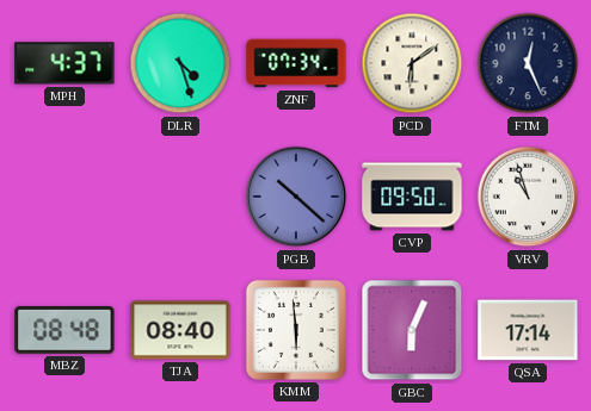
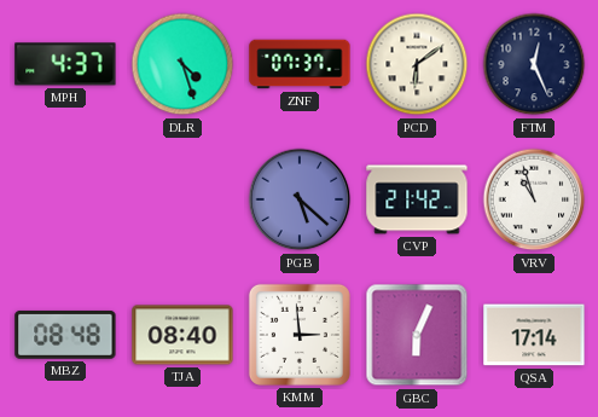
ZNF: 07:34 -> 07:37
PGB: 10:22 -> 5:22
CVP: 09:50 -> 21:42
KMM: 5:59 -> 2:59
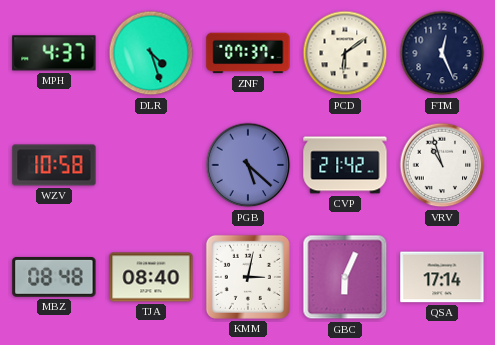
WZV: none -> 10:58
KMM: 2:59 -> 3:02
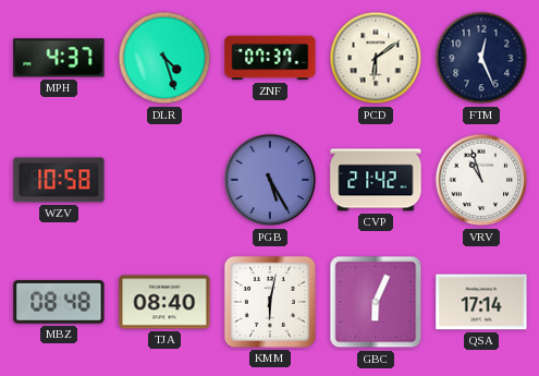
PGB: 5:22 -> 5:25
KMM: 3:02 -> 6:02
